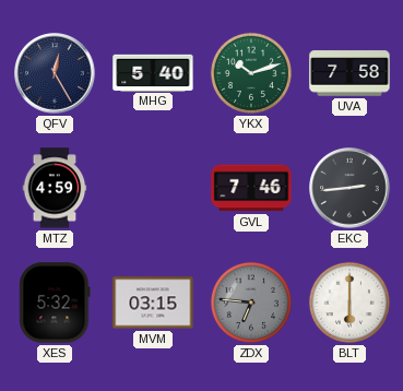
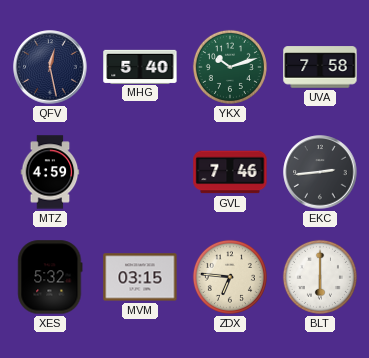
QFV: 12:25 -> 12:28
ZDX dial: grey -> cream
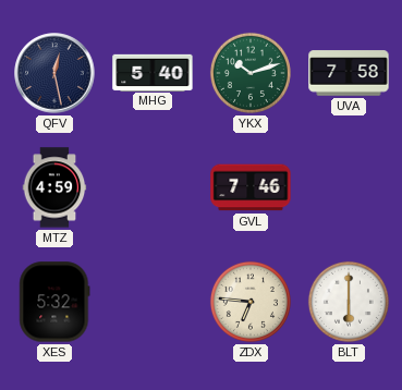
EKC: 2:44 -> none
MVM: 03:15 -> none
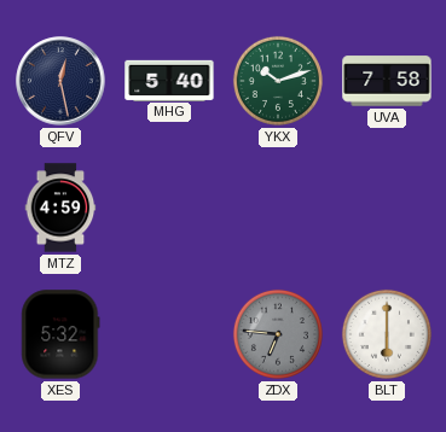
GVL: 7:46 -> none
ZDX dial: cream -> grey
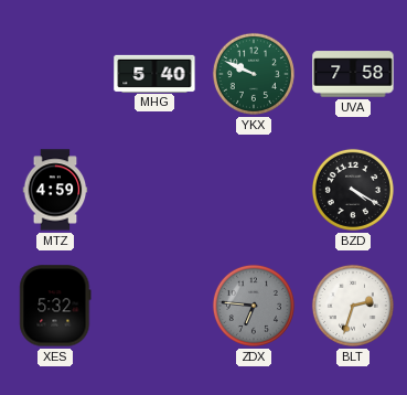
QFV: 12:28 -> none
YKX: 10:12 -> 9:49
BZD: none -> 4:20
BLT: 6:00 -> 2:33
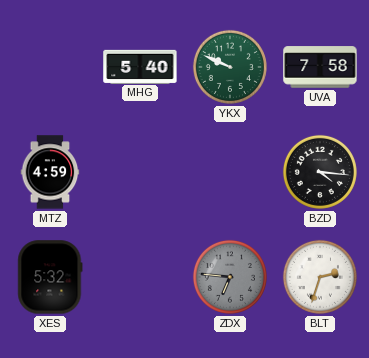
BZD: 4:20 -> 4:16
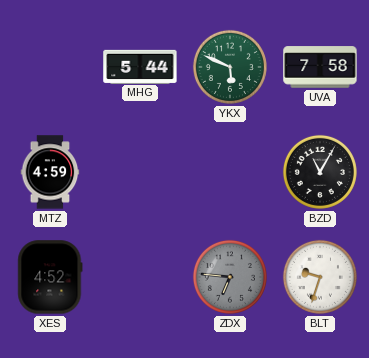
MHG: 5:40 -> 5:44
YKX: 9:49 -> 5:49
BZD: 4:16 -> 11:05
XES: 5:32 -> 4:52
BLT: 2:33 -> 9:33
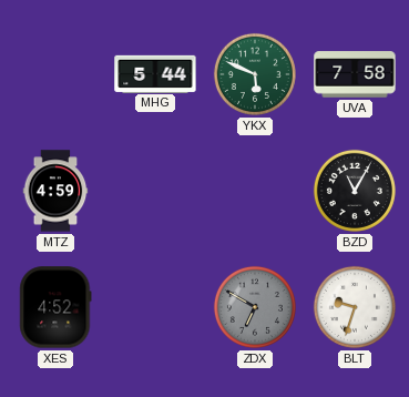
ZDX: 6:46 -> 6:50
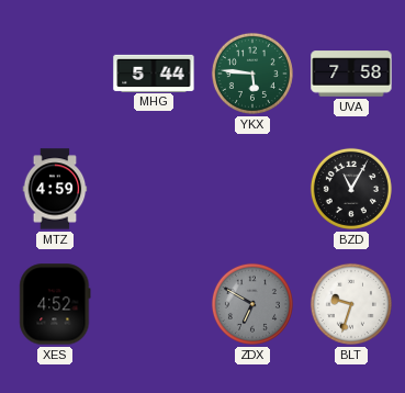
YKX: 5:49 -> 5:46
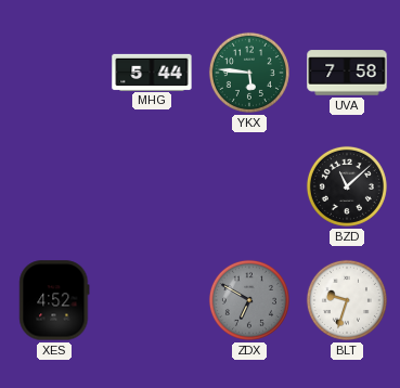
MTZ: 4:59 -> none
BZD: 11:05 -> 11:08
